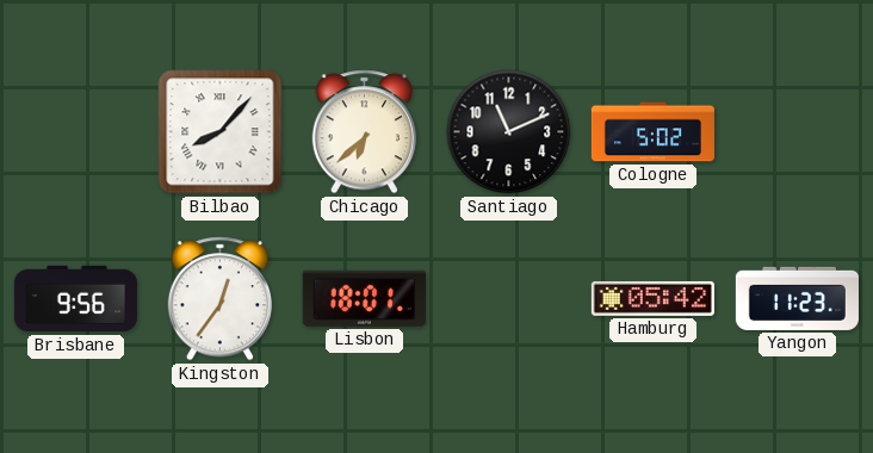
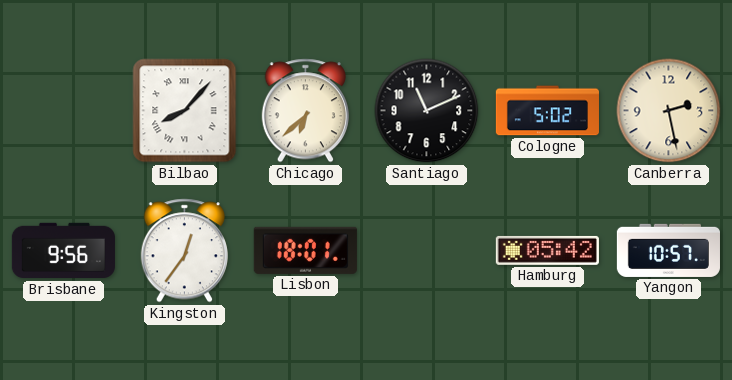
Canberra: none -> 2:28
Yangon: 11:23 -> 10:57
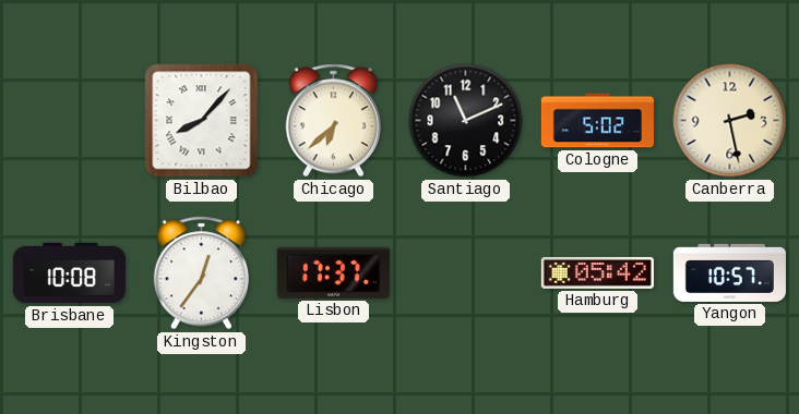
Brisbane: 9:56 -> 10:08
Lisbon: 18:01 -> 17:37
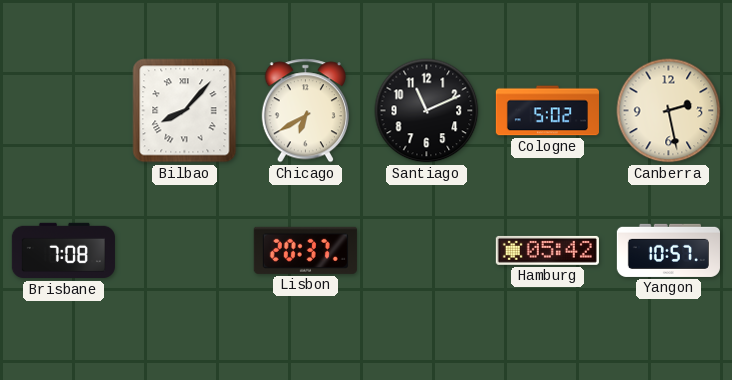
Chicago: 6:38 -> 6:40
Brisbane: 10:08 -> 7:08
Kingston: 12:36 -> none
Lisbon: 17:37 -> 20:37
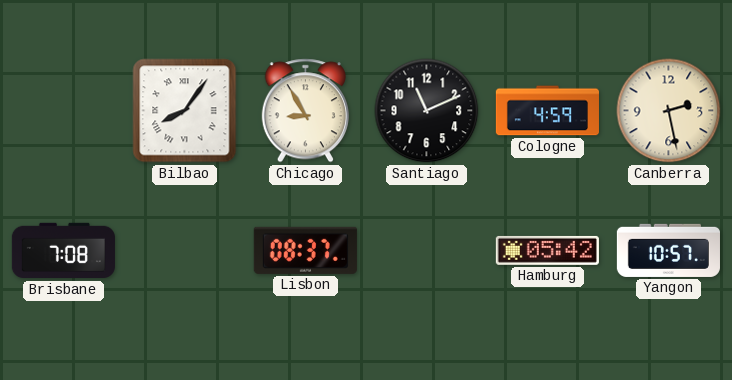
Bilbao: 8:07 -> 8:06
Chicago: 6:40 -> 8:55
Cologne: 5:02 -> 4:59
Lisbon: 20:37 -> 08:37
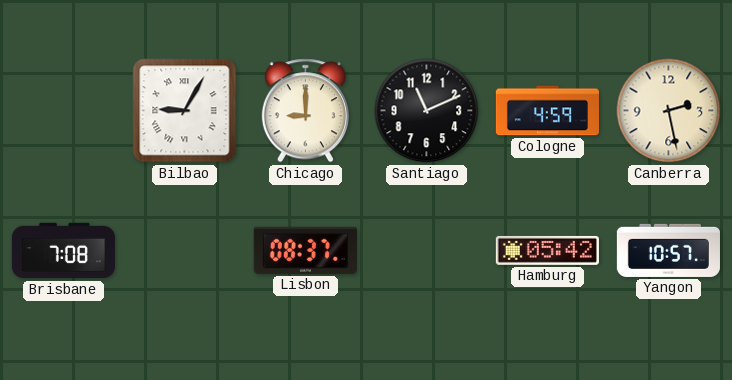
Bilbao: 8:06 -> 9:05
Chicago: 8:55 -> 9:00
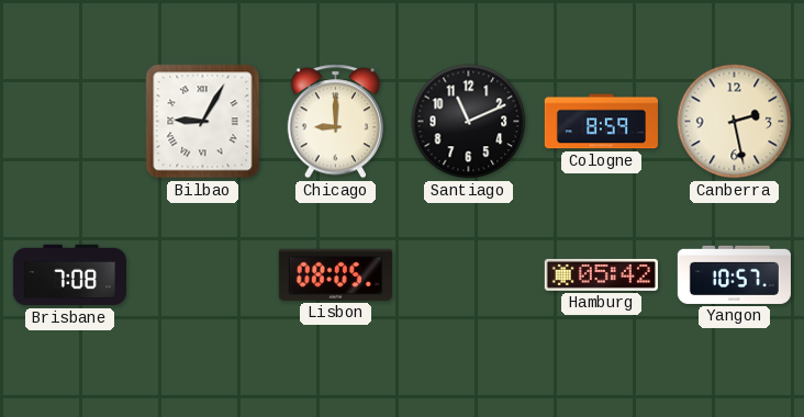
Cologne: 4:59 -> 8:59
Lisbon: 08:37 -> 08:05
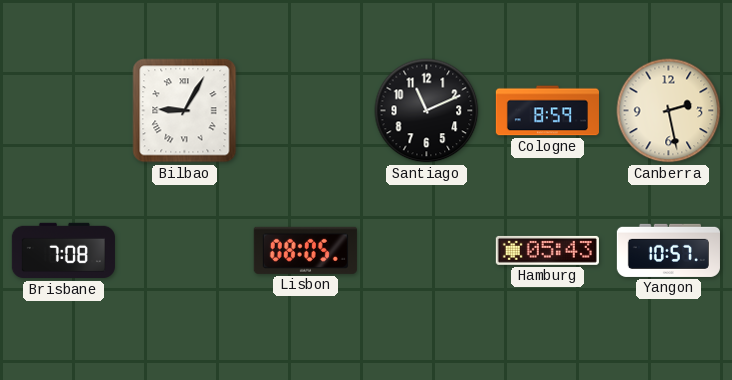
Chicago: 9:00 -> none
Hamburg: 05:42 -> 05:43
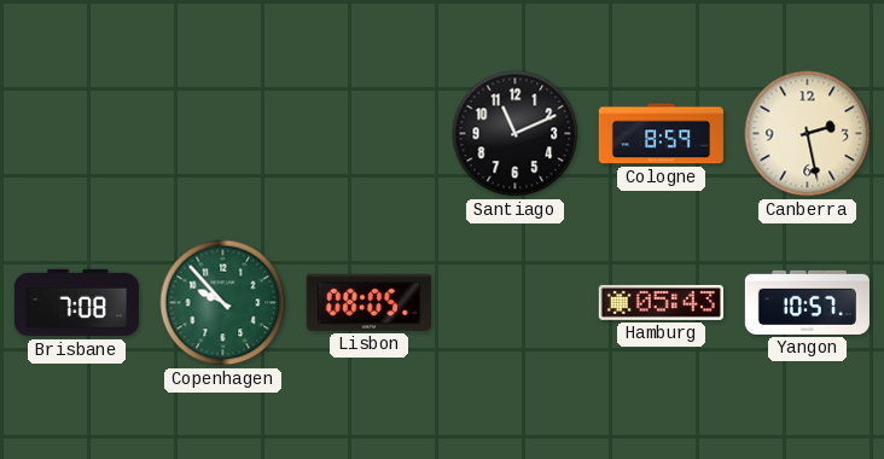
Bilbao: 9:05 -> none
Copenhagen: none -> 9:53
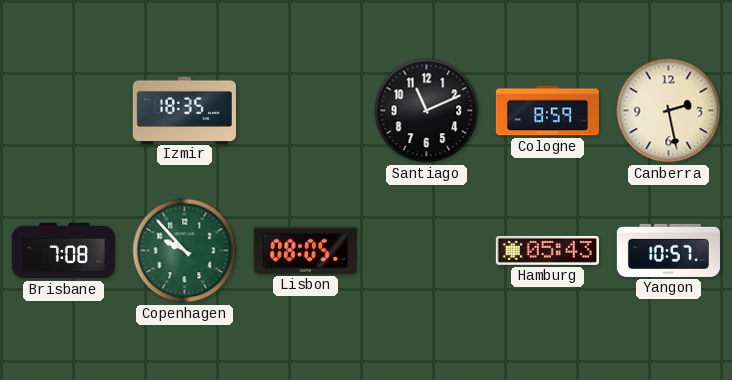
Izmir: none -> 18:35
